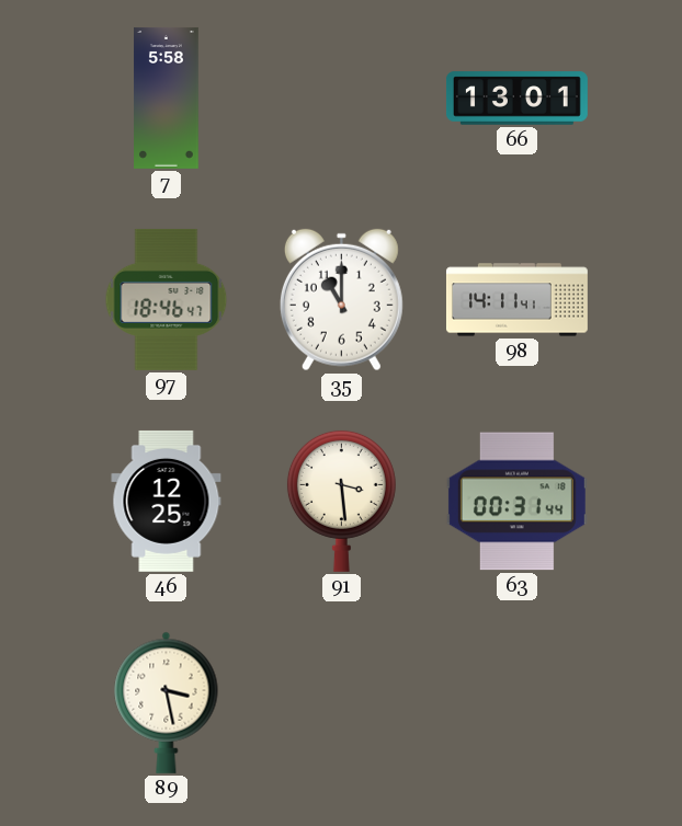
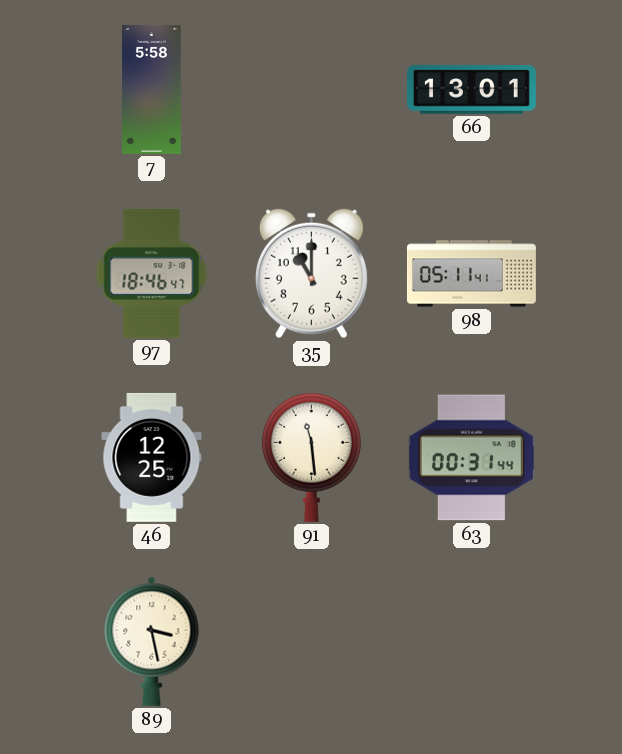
98: 14:11 -> 05:11
91: 3:29 -> 11:29
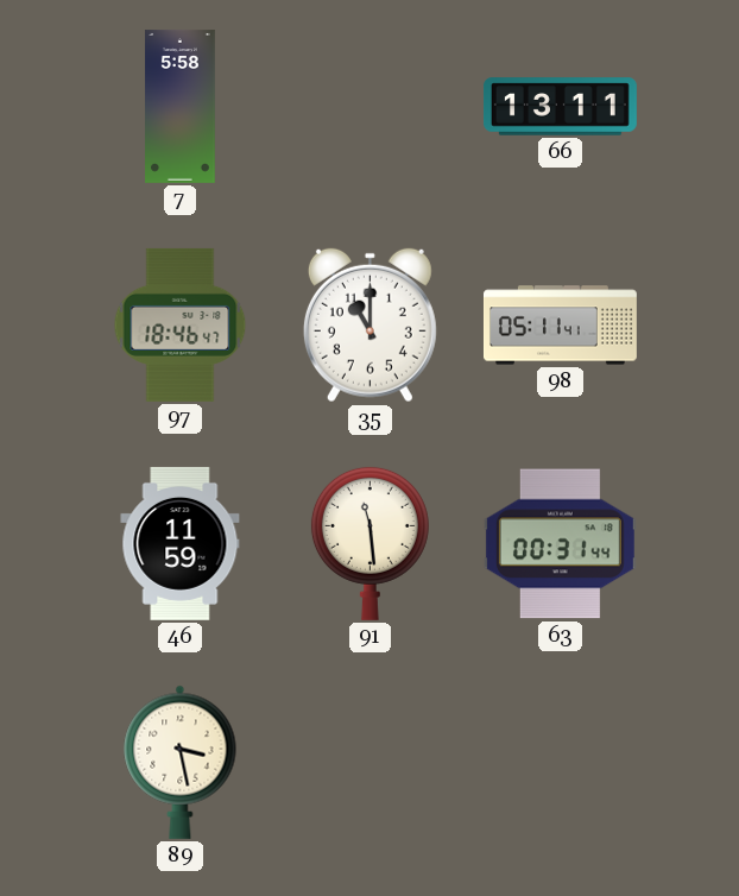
66: 13:01 -> 13:11
46: 12:25 -> 11:59
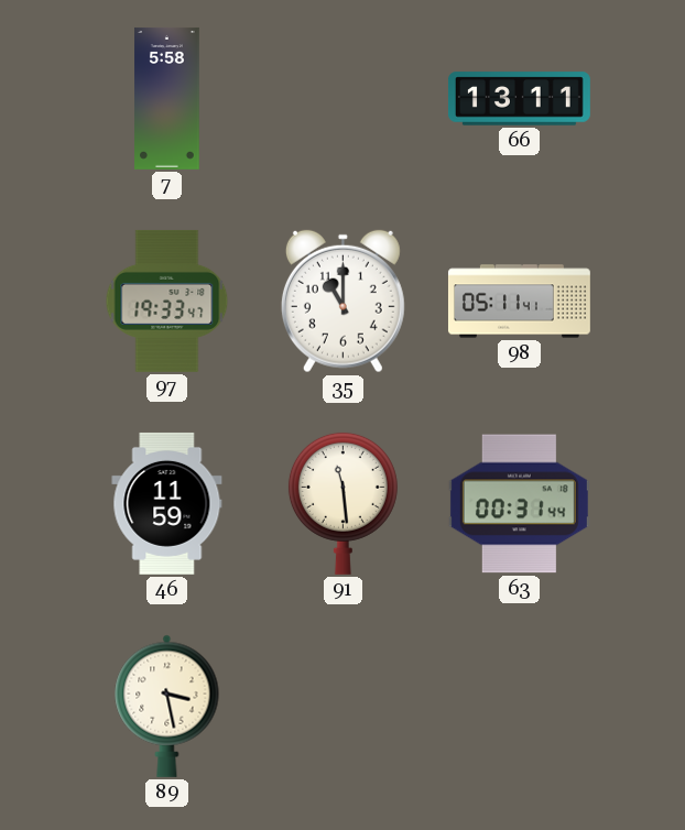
97: 18:46 -> 19:33
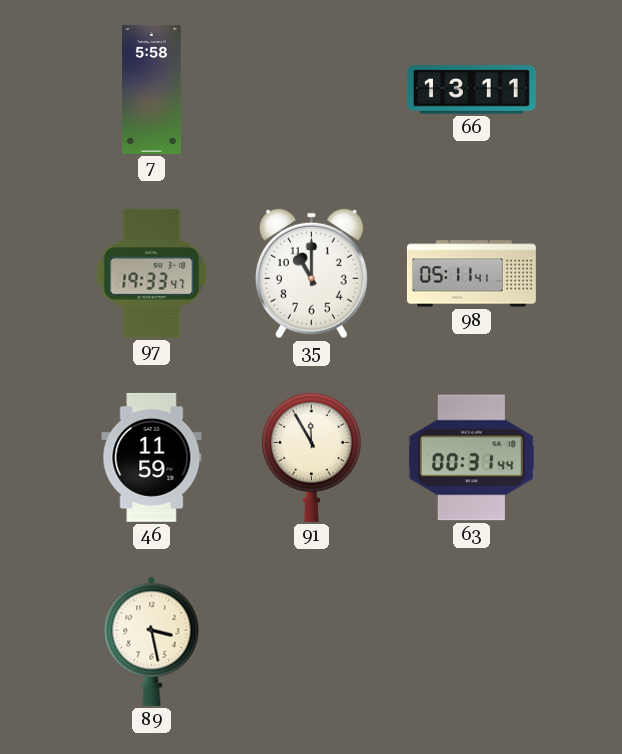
91: 11:29 -> 11:55
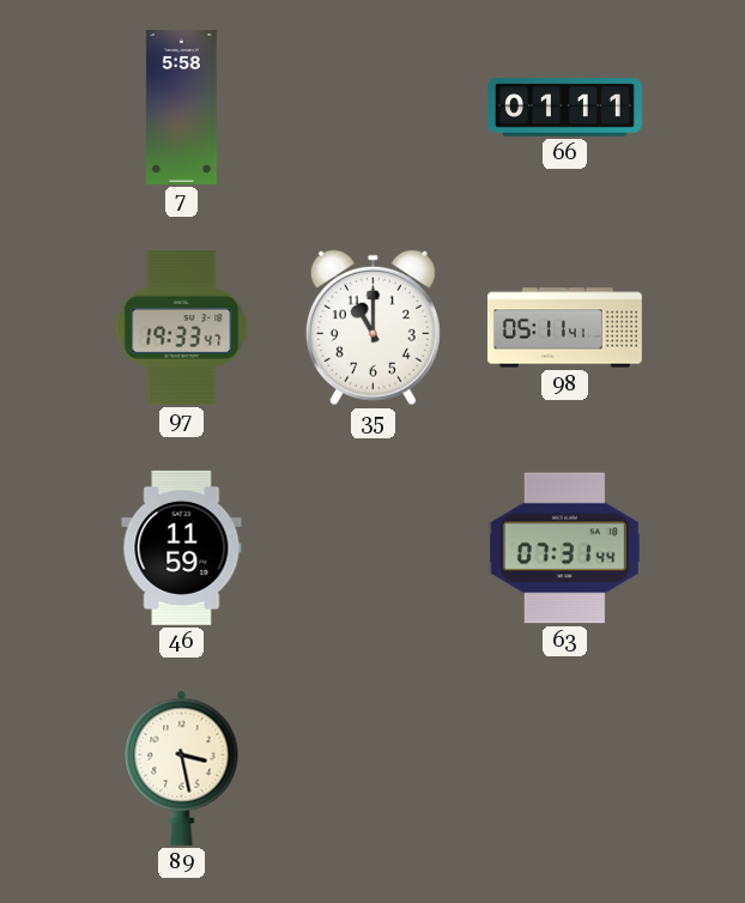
66: 13:11 -> 01:11
91: 11:55 -> none
63: 00:31 -> 07:31
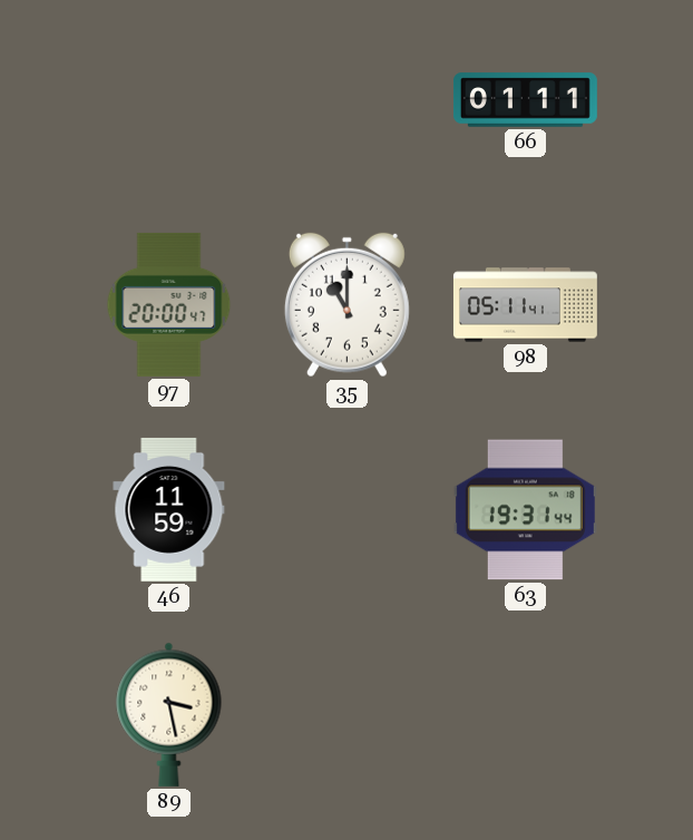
7: 5:58 -> none
97: 19:33 -> 20:00
63: 07:31 -> 19:31
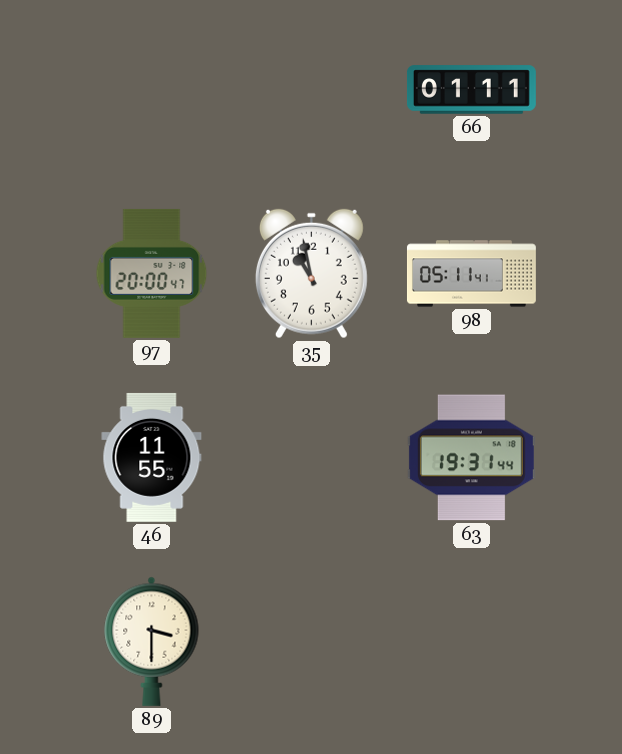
35: 11:00 -> 10:58
46: 11:59 -> 11:55
89: 3:28 -> 3:30
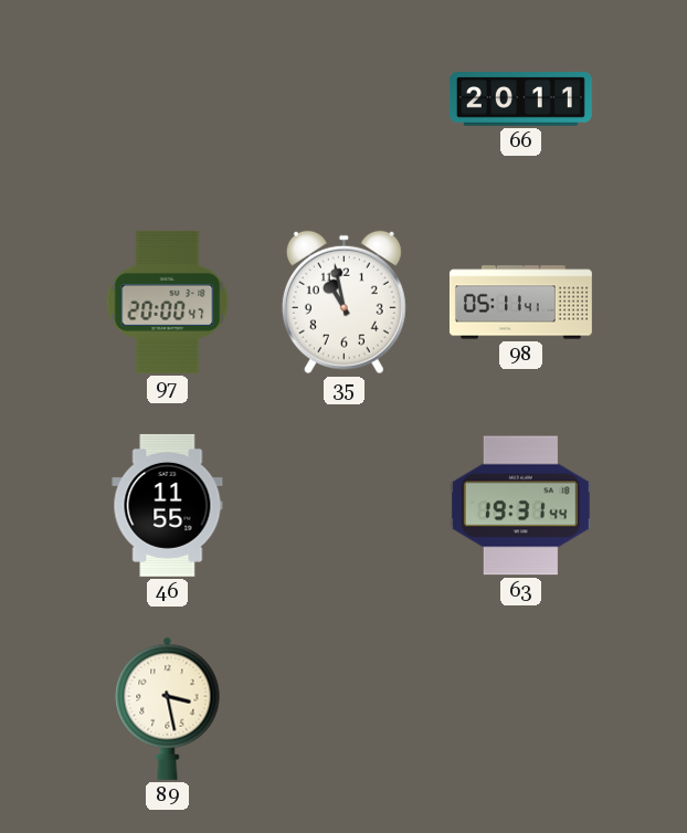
66: 01:11 -> 20:11
89: 3:30 -> 3:28
